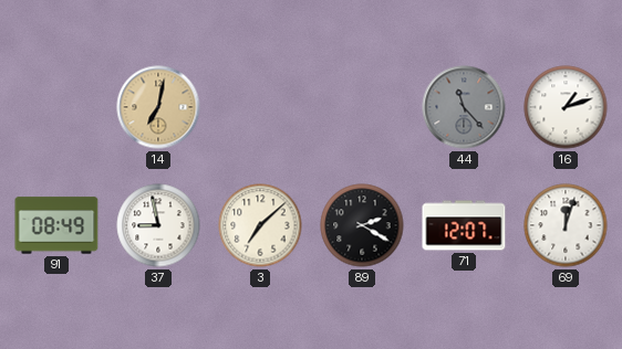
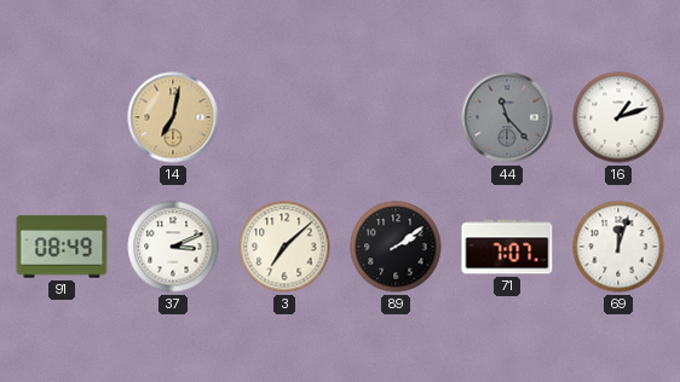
37: 8:58 -> 3:11
89: 2:20 -> 2:09
71: 12:07 -> 7:07
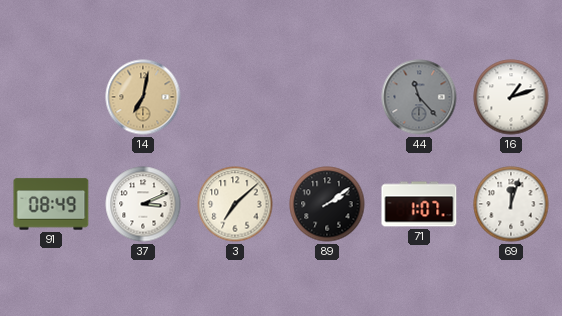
71: 7:07 -> 1:07
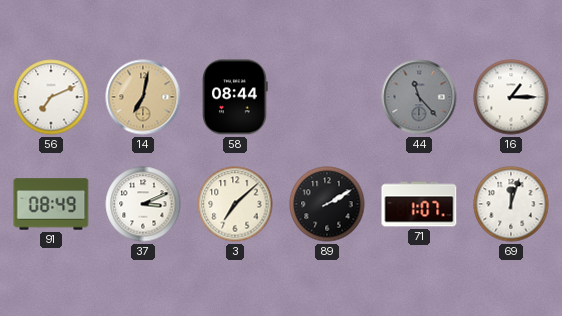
56: none -> 7:11
58: none -> 08:44
16: 1:12 -> 1:15
89: 2:09 -> 2:10
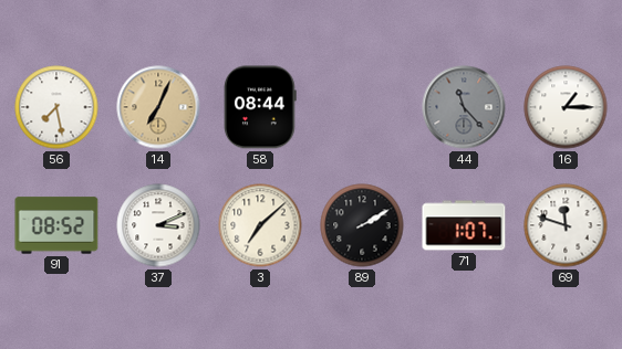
56: 7:11 -> 7:28
14: 7:02 -> 7:04
91: 08:49 -> 08:52
69: 12:03 -> 11:48
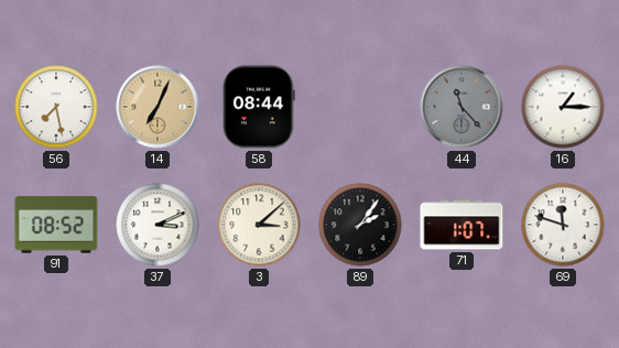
3: 7:08 -> 3:08
89: 2:10 -> 2:06
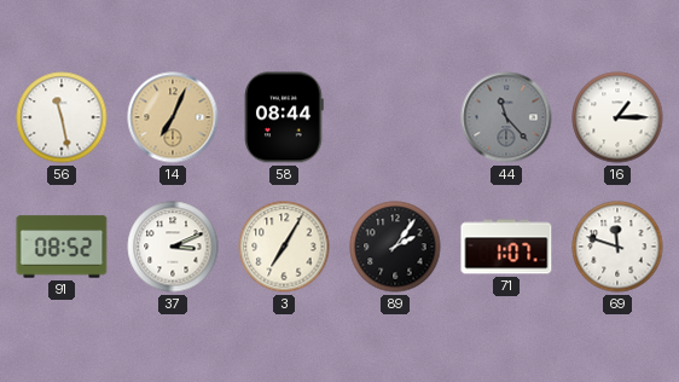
56: 7:28 -> 11:28
3: 3:08 -> 7:05
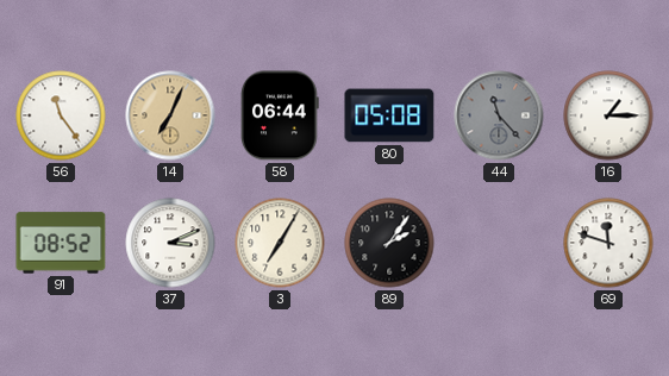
56: 11:28 -> 11:24
58: 08:44 -> 06:44
80: none -> 05:08
71: 1:07 -> none
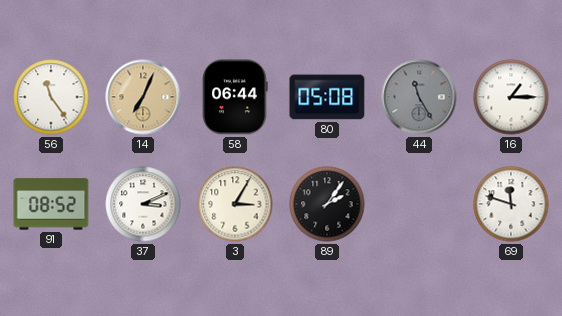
44: 11:23 -> 11:25
3: 7:05 -> 3:05
